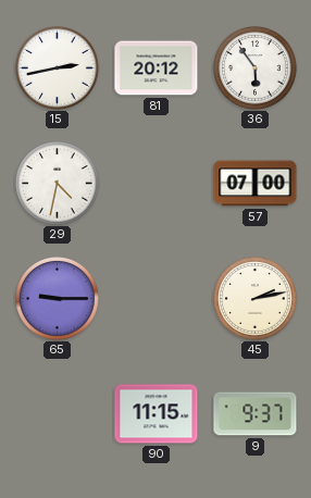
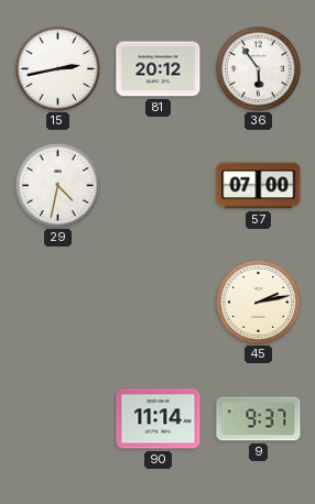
65: 9:15 -> none
90: 11:15 -> 11:14
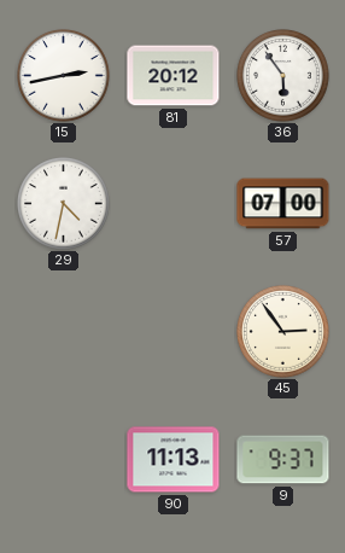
45: 2:13 -> 2:54
90: 11:14 -> 11:13
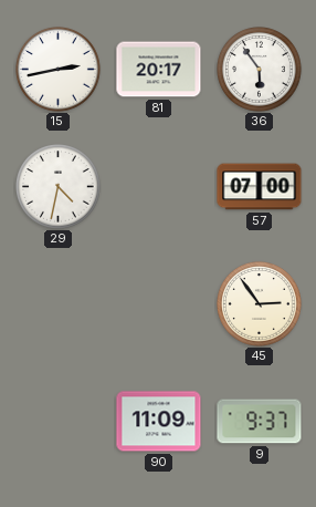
81: 20:12 -> 20:17
90: 11:13 -> 11:09
